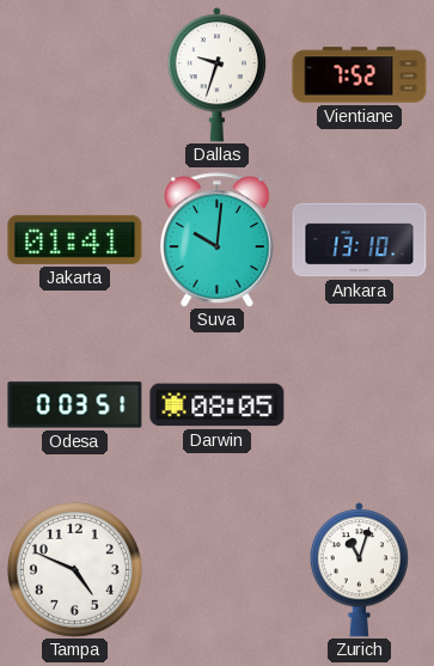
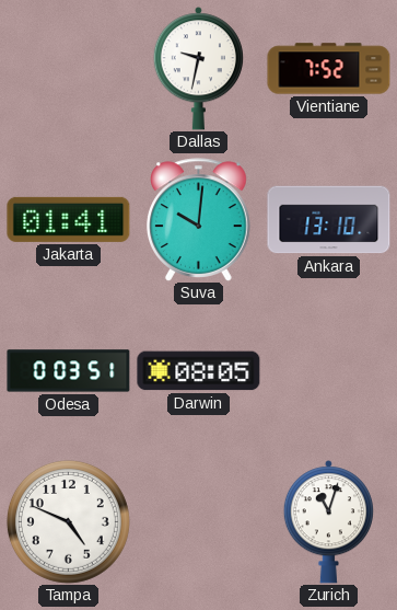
Dallas: 9:33 -> 9:32
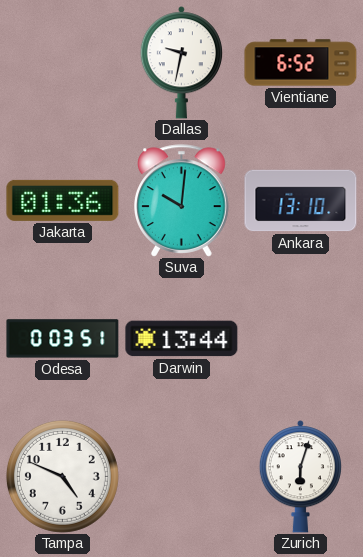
Vientiane: 7:52 -> 6:52
Jakarta: 01:41 -> 01:36
Darwin: 08:05 -> 13:44
Zurich: 11:03 -> 6:03
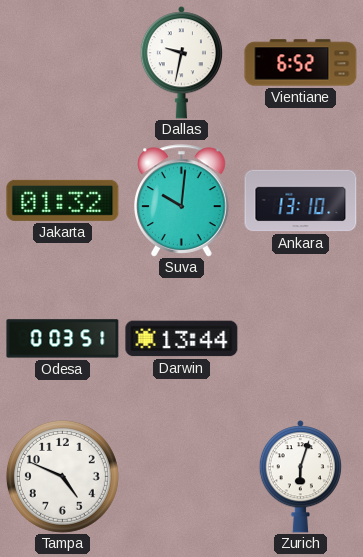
Jakarta: 01:36 -> 01:32
